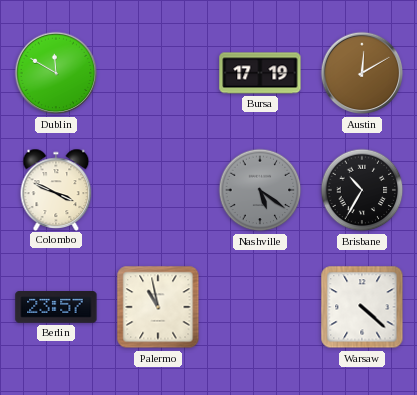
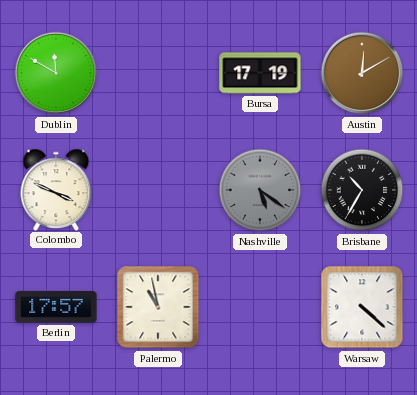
Berlin: 23:57 -> 17:57
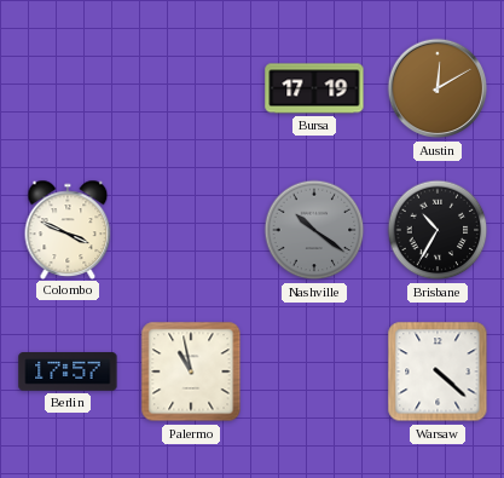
Dublin: 11:50 -> none
Nashville: 5:21 -> 10:21
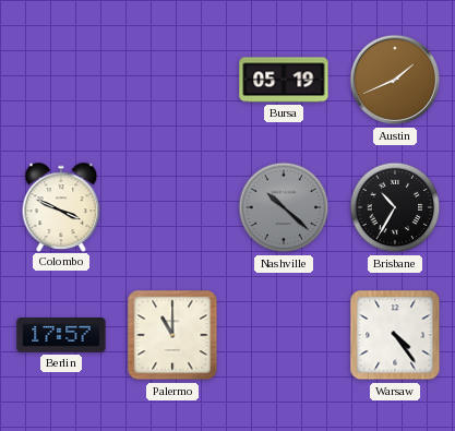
Bursa: 17:19 -> 05:19
Austin: 12:10 -> 1:41
Nashville: 10:21 -> 10:22
Palermo: 10:58 -> 11:00
Warsaw: 4:22 -> 4:24
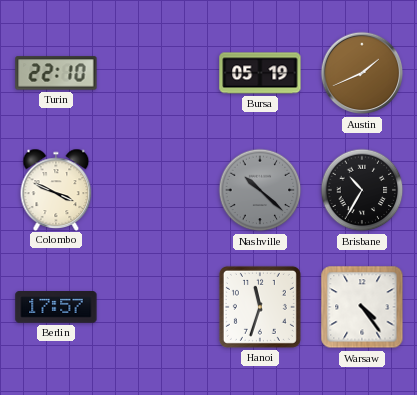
Turin: none -> 22:10
Palermo: 11:00 -> none
Hanoi: none -> 11:33
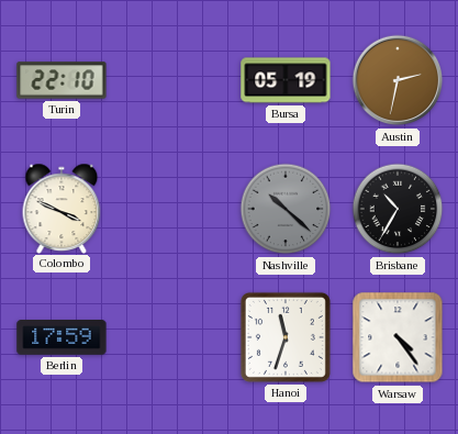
Austin: 1:41 -> 2:32
Berlin: 17:57 -> 17:59
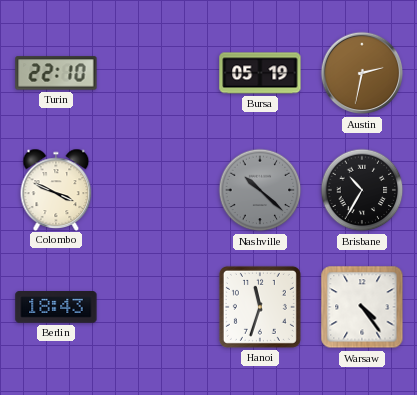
Berlin: 17:59 -> 18:43
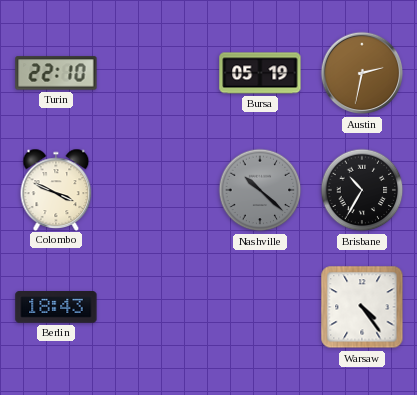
Hanoi: 11:33 -> none
